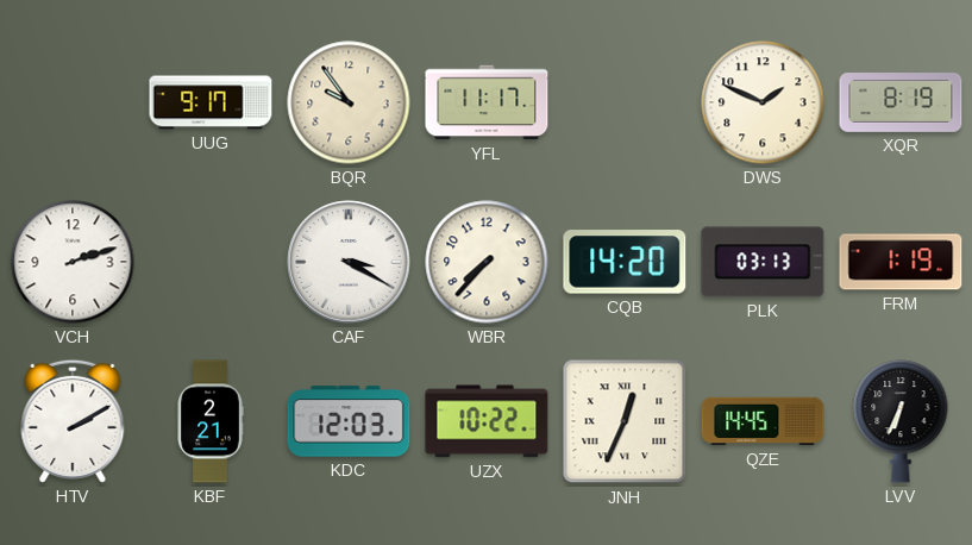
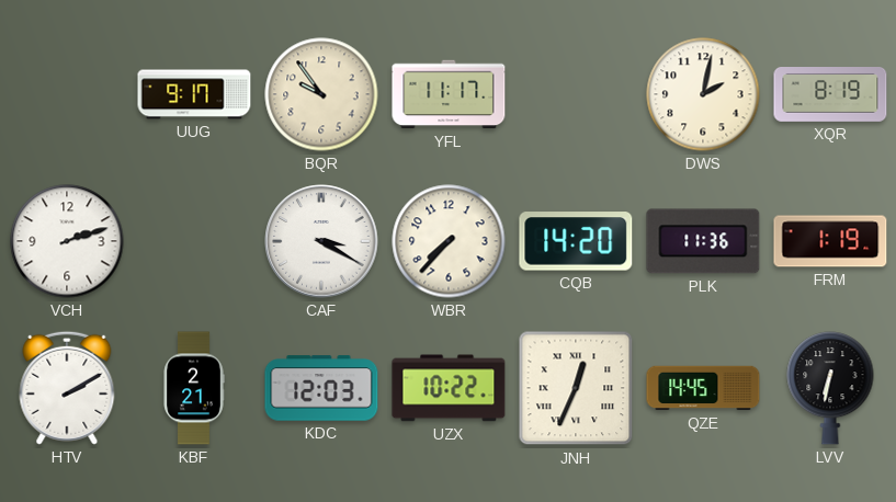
DWS: 1:49 -> 2:02
PLK: 03:13 -> 11:36
LVV: 6:34 -> 6:32
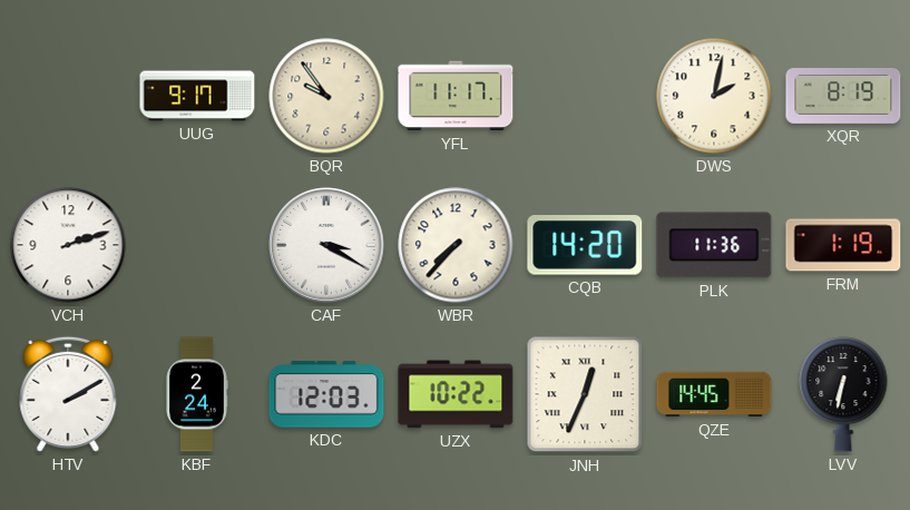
KBF: 2:21 -> 2:24
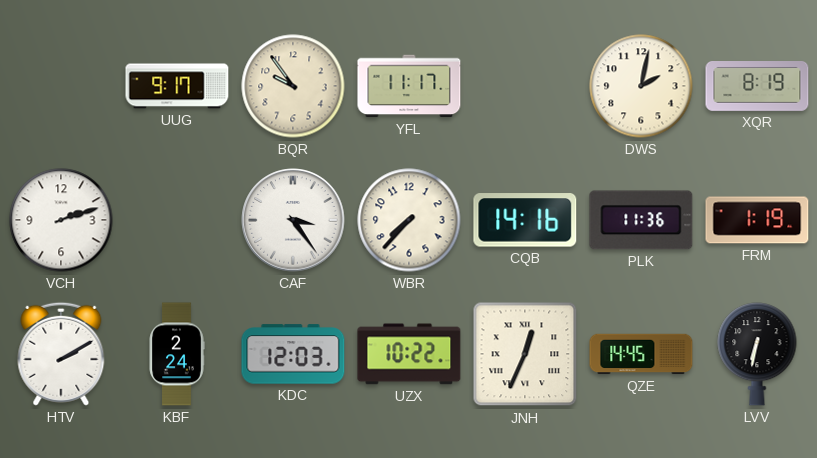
CAF: 3:20 -> 3:24
CQB: 14:20 -> 14:16
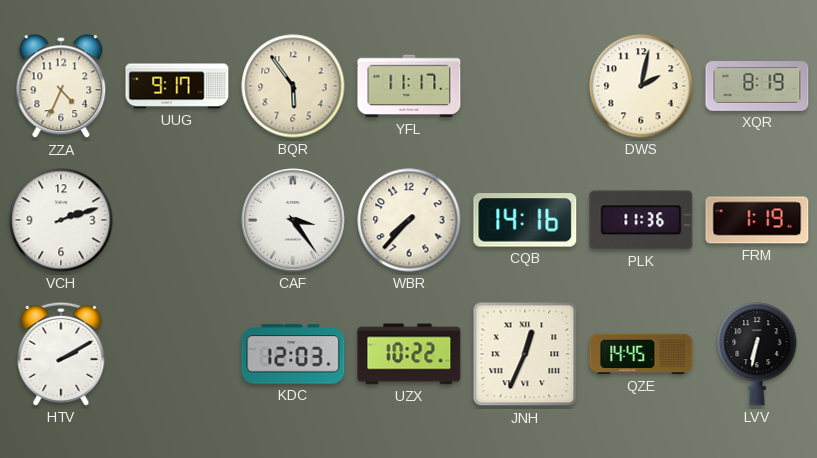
ZZA: none -> 4:34
BQR: 9:54 -> 5:54
KBF: 2:24 -> none
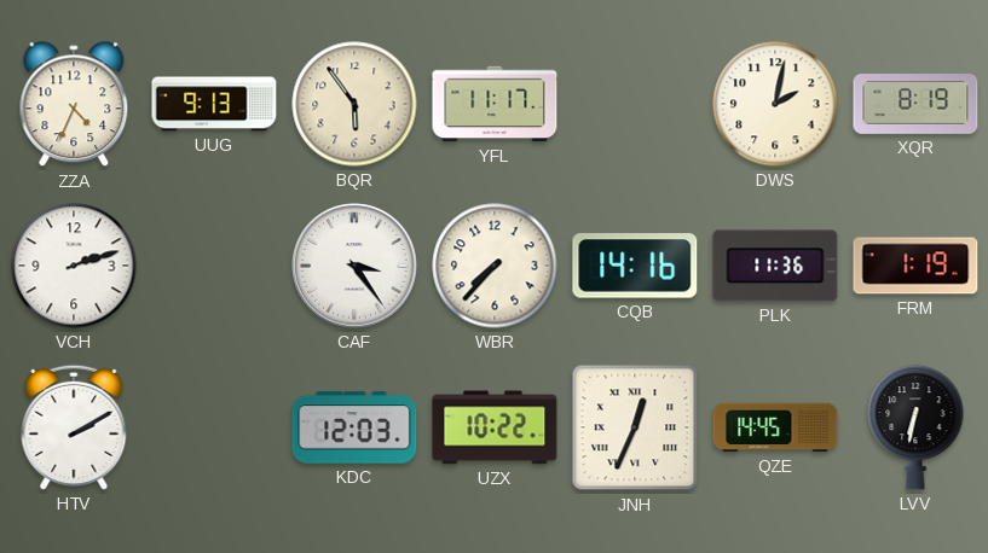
UUG: 9:17 -> 9:13
